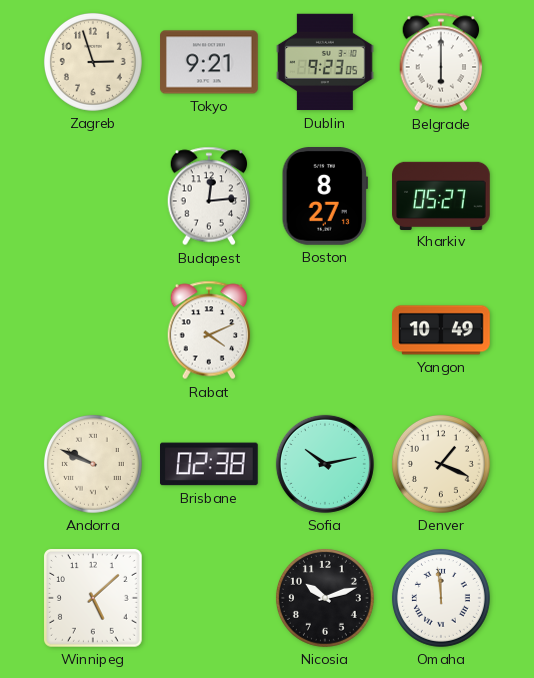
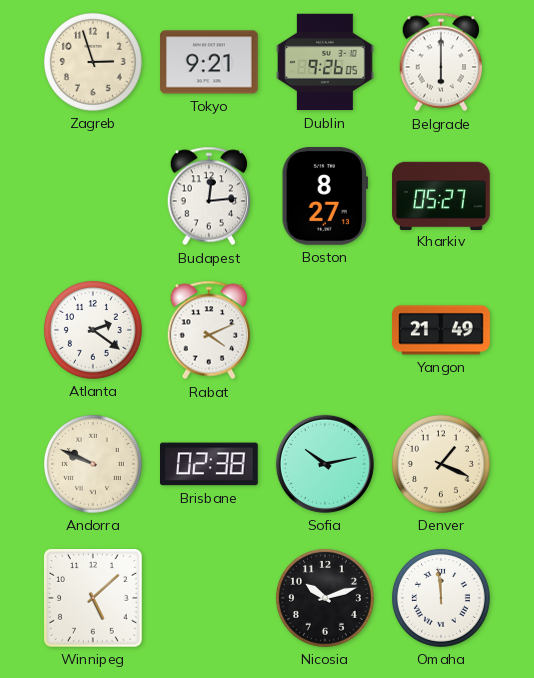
Dublin: 9:23 -> 9:26
Atlanta: none -> 2:21
Yangon: 10:49 -> 21:49
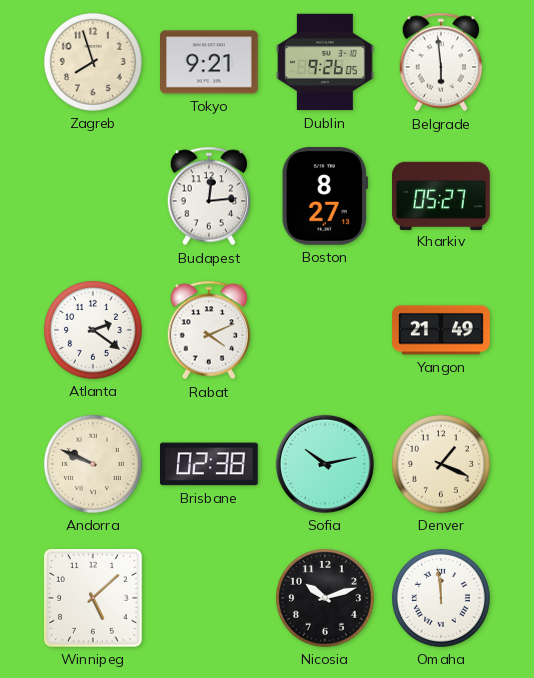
Zagreb: 2:57 -> 7:57
Belgrade: 6:00 -> 5:59
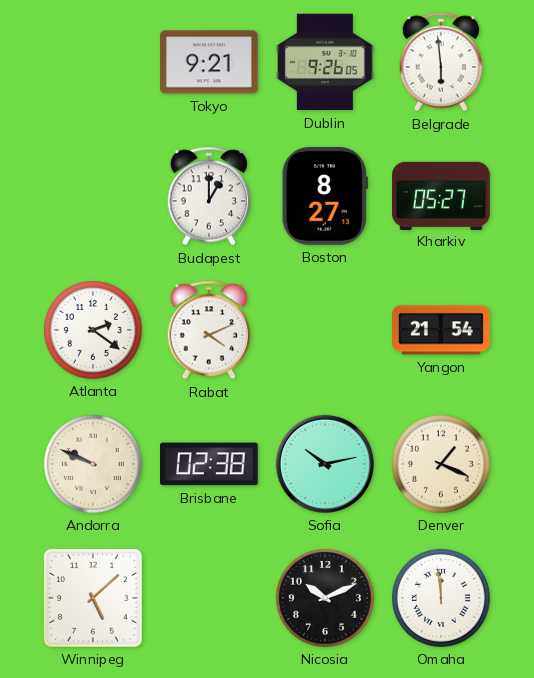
Zagreb: 7:57 -> none
Budapest: 12:14 -> 1:00
Yangon: 21:49 -> 21:54
Nicosia: 10:12 -> 10:11
